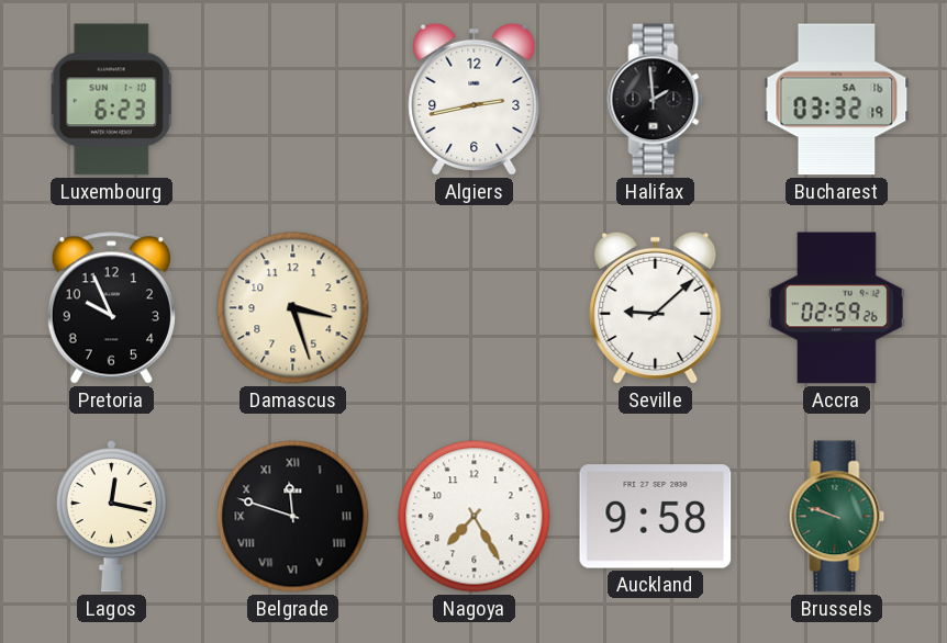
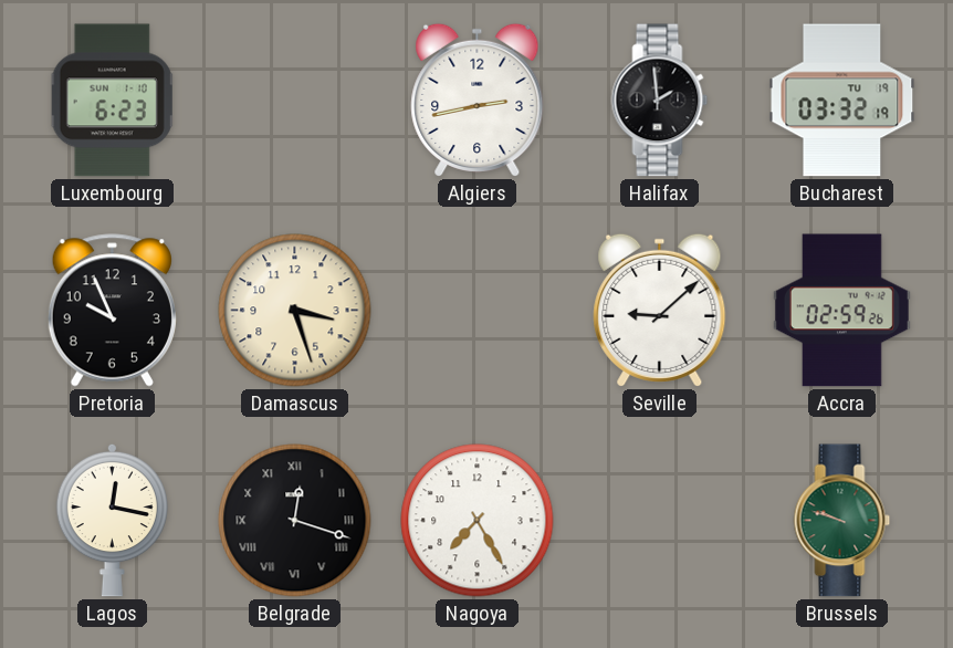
Bucharest date: SA 16 -> TU 19
Belgrade: 11:48 -> 12:18
Auckland: 9:58 -> none
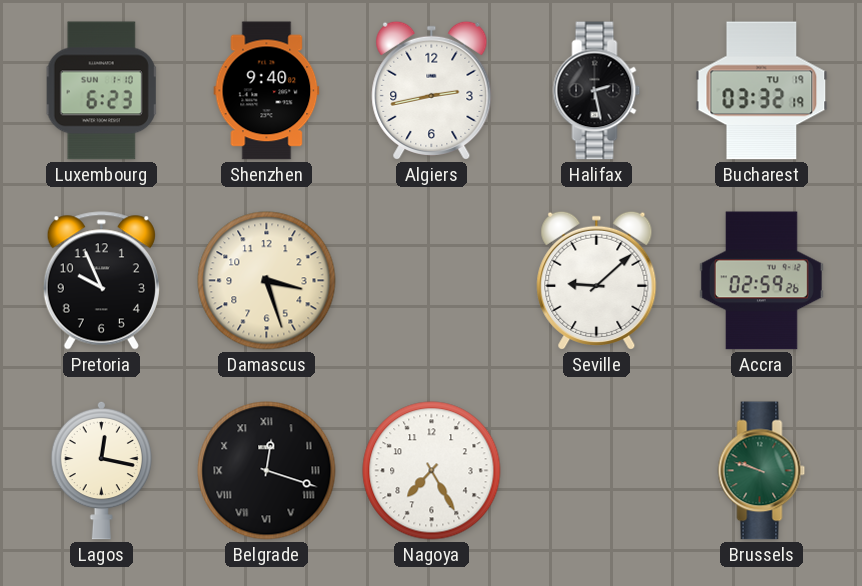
Shenzhen: none -> 9:40
Halifax: 1:59 -> 2:28
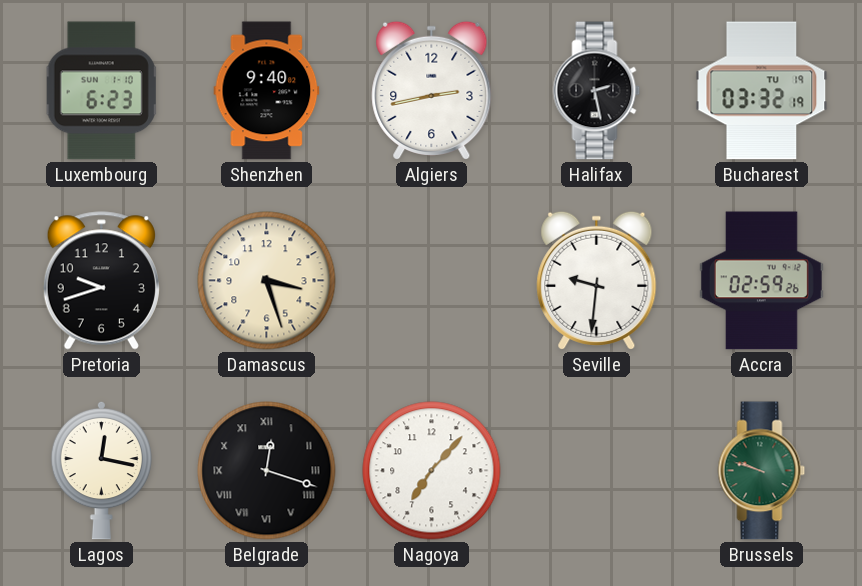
Pretoria: 9:56 -> 9:42
Seville: 9:08 -> 9:31
Nagoya: 7:25 -> 7:07
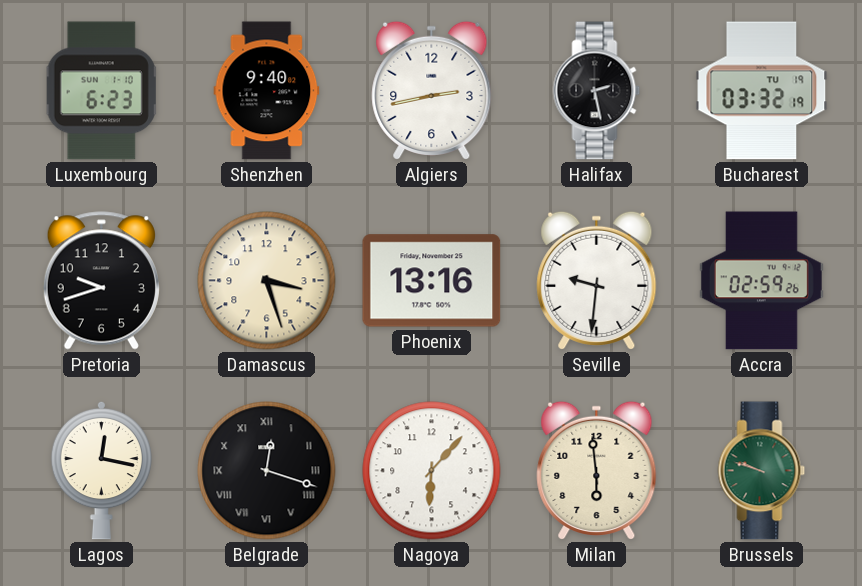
Phoenix: none -> 13:16
Nagoya: 7:07 -> 6:07
Milan: none -> 5:59
